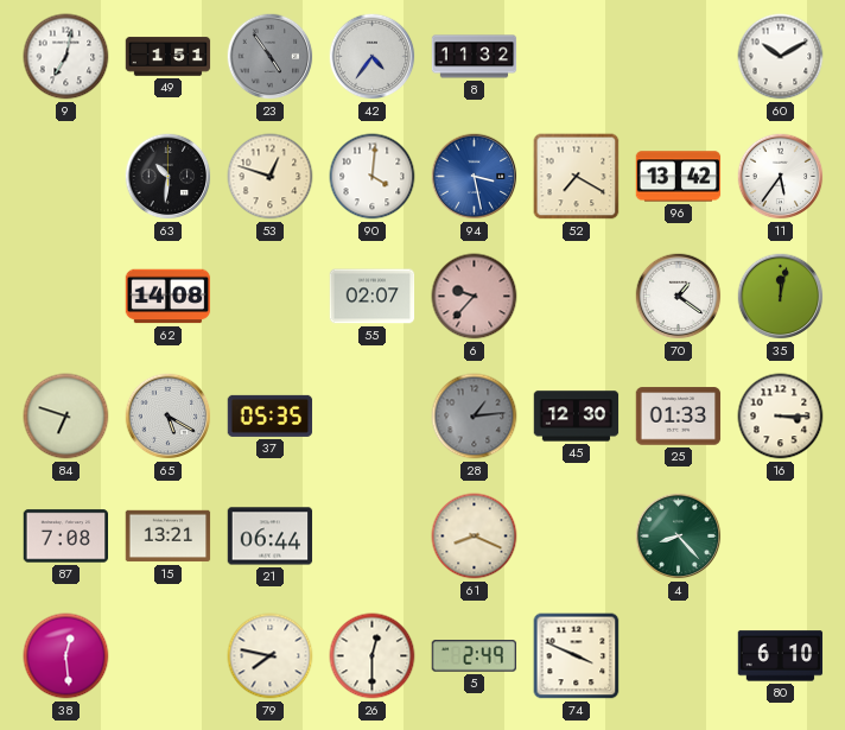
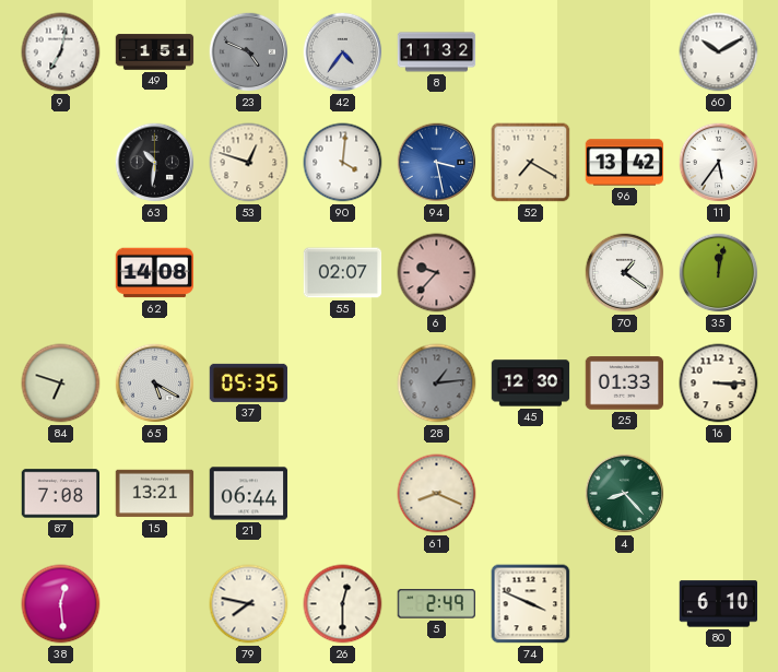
23: 4:54 -> 4:49
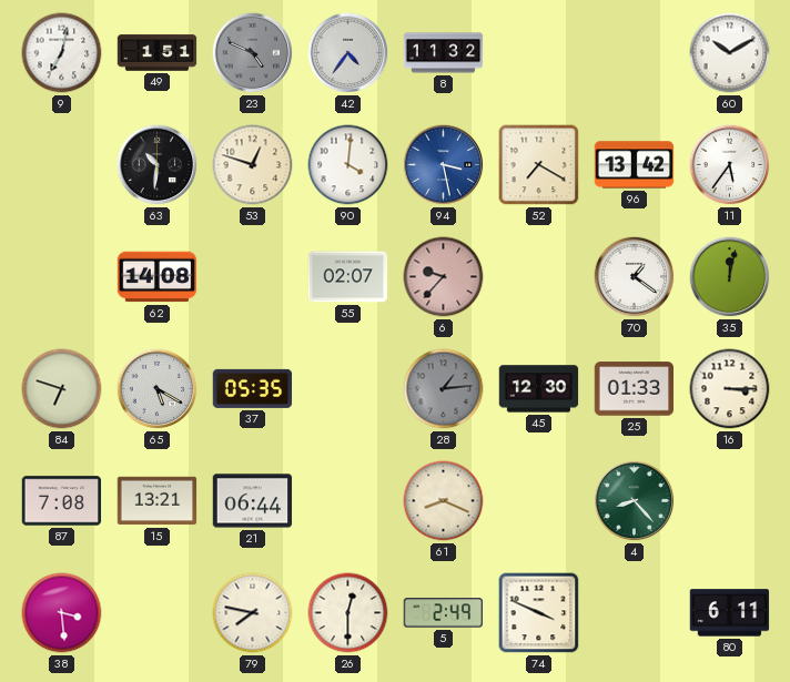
38: 12:29 -> 3:29
80: 6:10 -> 6:11
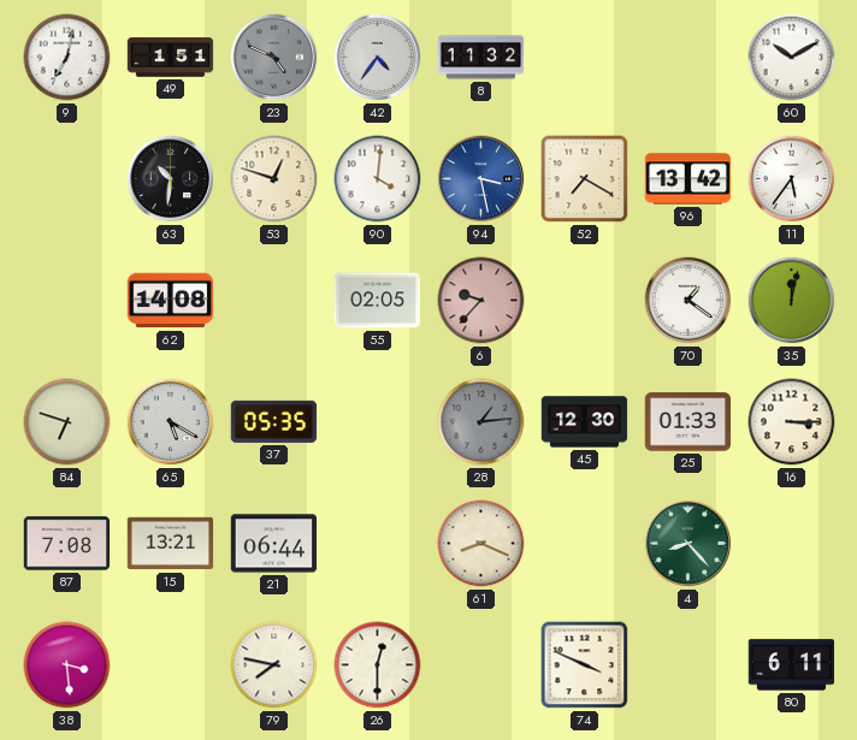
55: 02:07 -> 02:05
5: 2:49 -> none
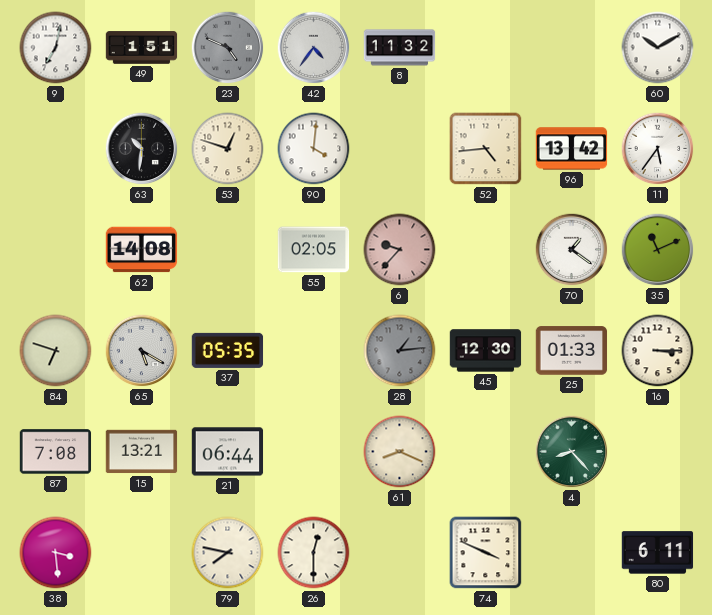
94: 3:28 -> none
52: 7:20 -> 4:44
35: 12:02 -> 11:11
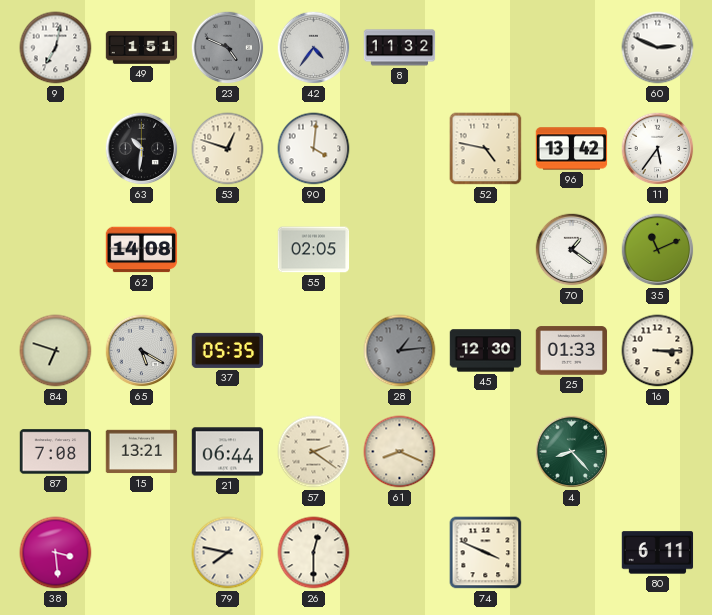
60: 10:10 -> 2:49
52: 4:44 -> 4:47
6: 9:37 -> none
57: none -> 2:21
